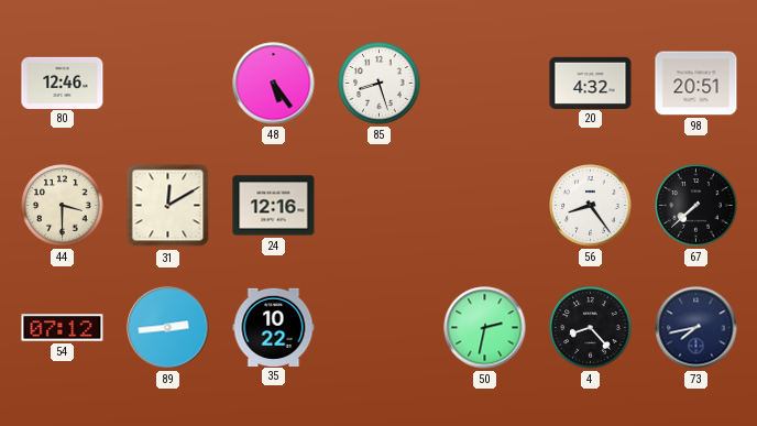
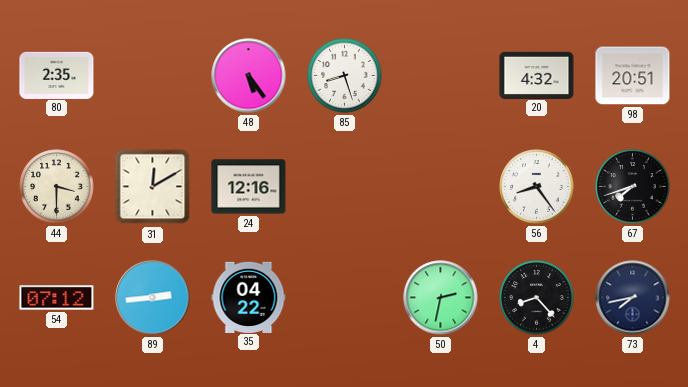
80: 12:46 -> 2:35
67: 7:38 -> 7:42
35: 10:22 -> 04:22
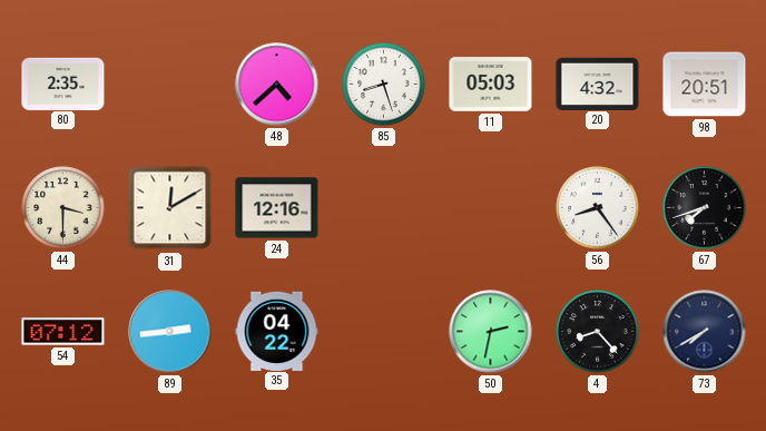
48: 5:24 -> 4:38
11: none -> 05:03
73: 7:43 -> 7:40
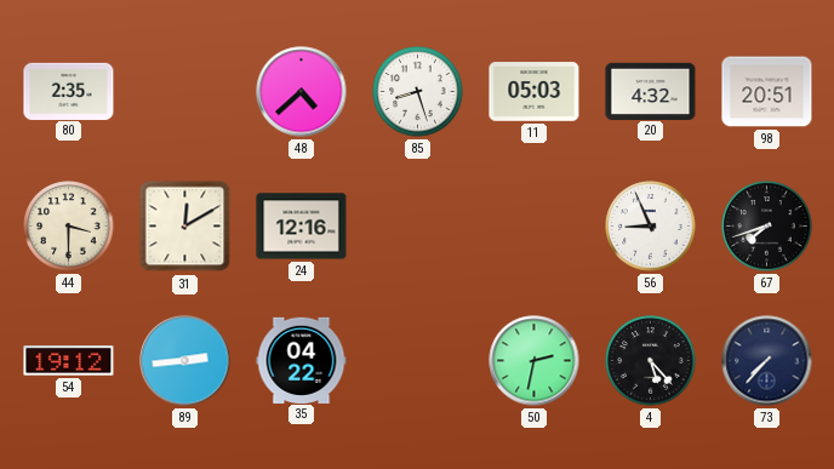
56: 8:24 -> 8:56
54: 07:12 -> 19:12
4: 8:23 -> 5:23
73: 7:40 -> 7:37
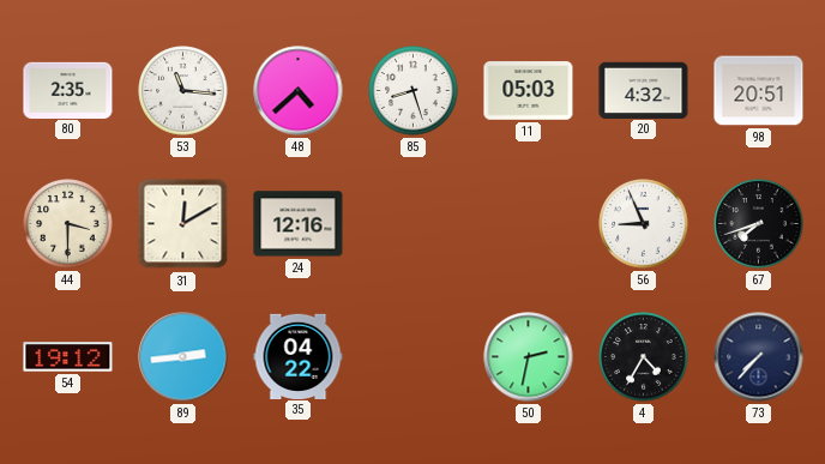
53: none -> 11:16
4: 5:23 -> 4:35
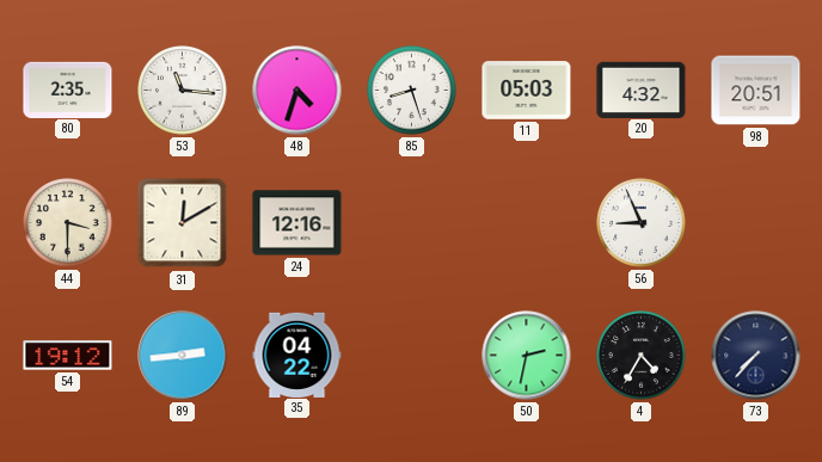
48: 4:38 -> 4:33
67: 7:42 -> none
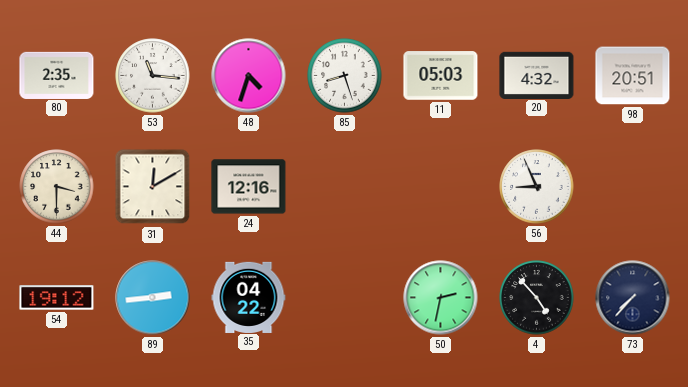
4: 4:35 -> 4:53
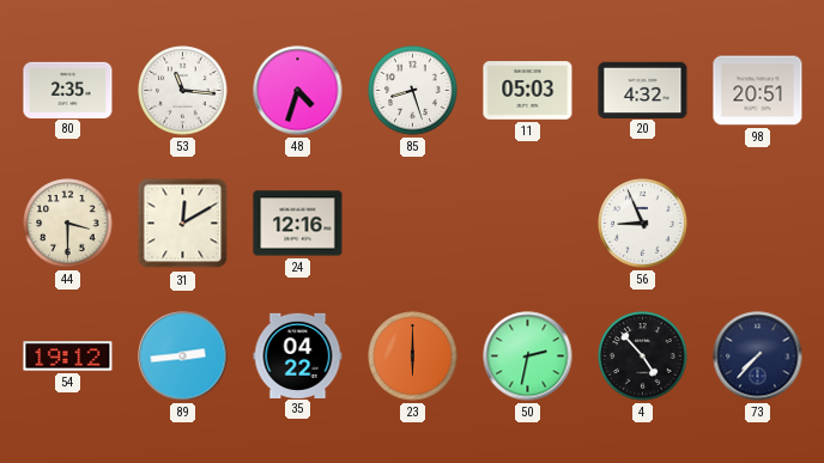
23: none -> 6:00
